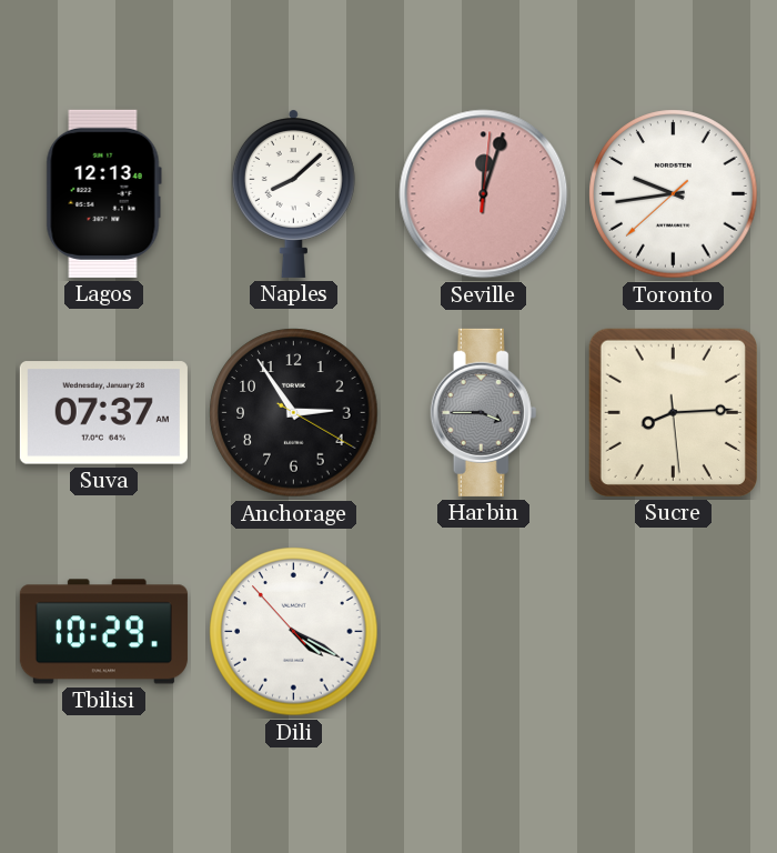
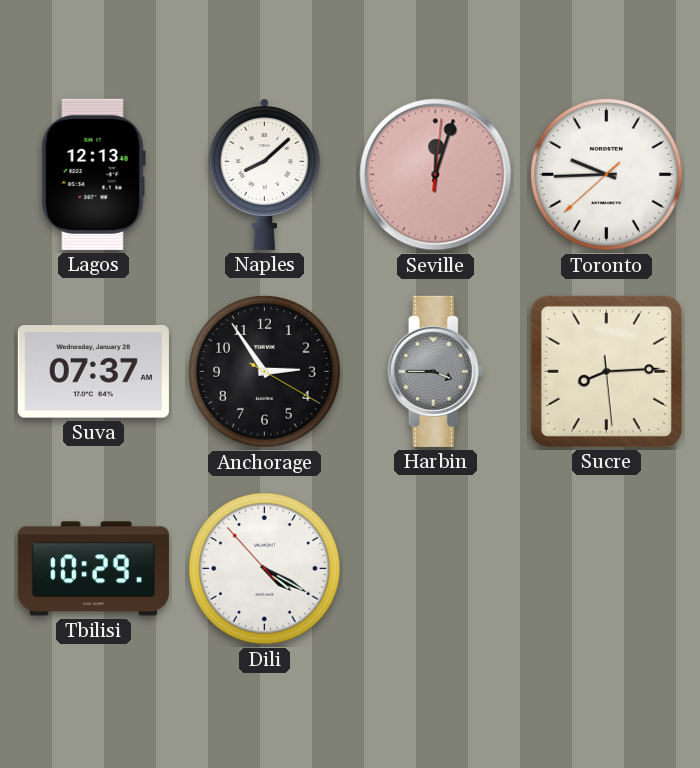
Toronto: 9:43 -> 9:44
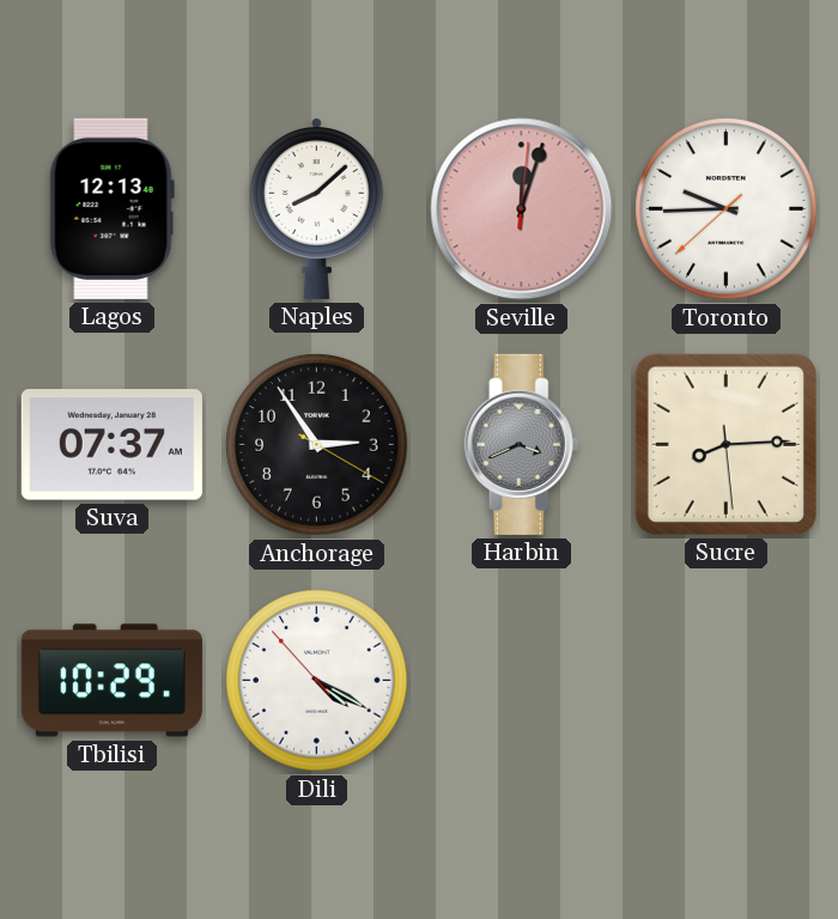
Harbin: 3:45 -> 3:41
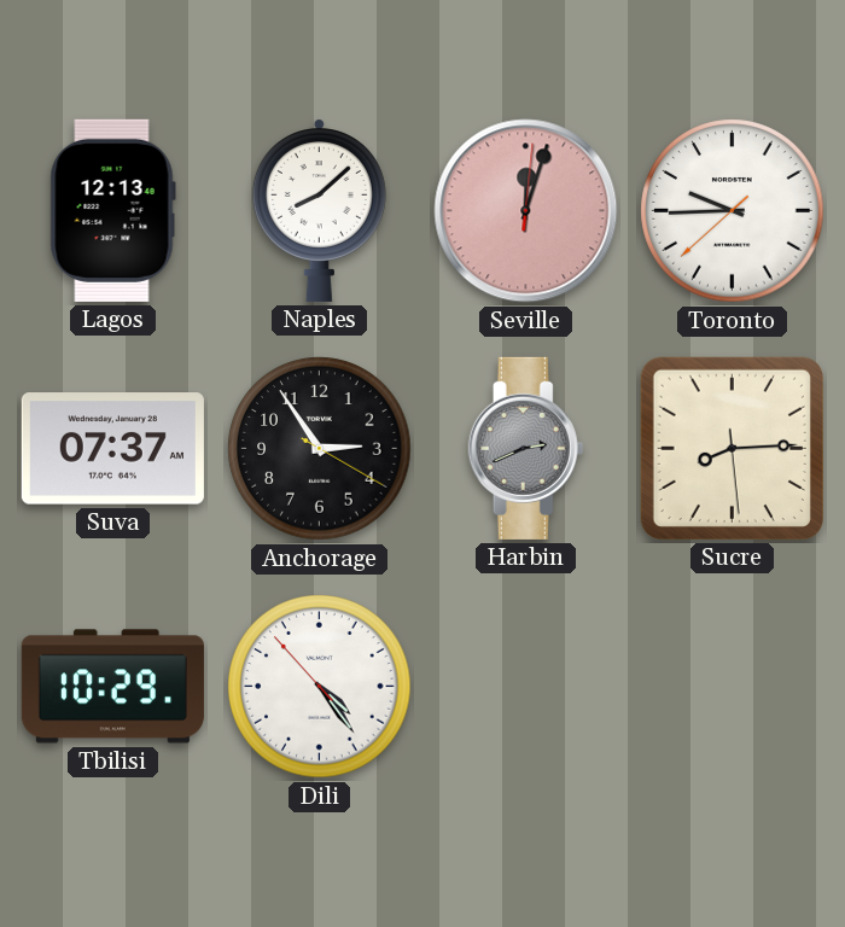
Harbin: 3:41 -> 2:41
Dili: 4:19 -> 4:23
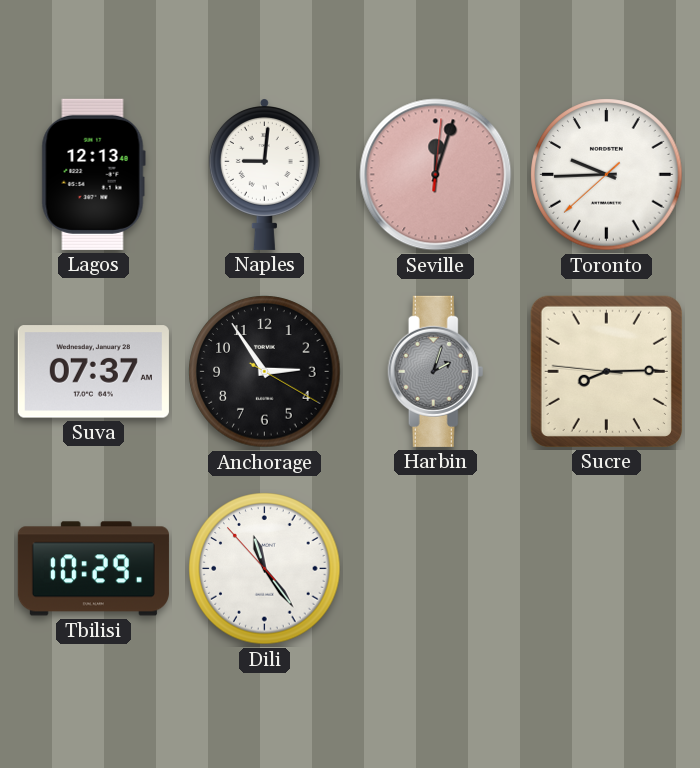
Naples: 8:08 -> 9:01
Harbin: 2:41 -> 2:03
Sucre: 8:14:29 -> 8:14:46
Dili: 4:23 -> 11:23
